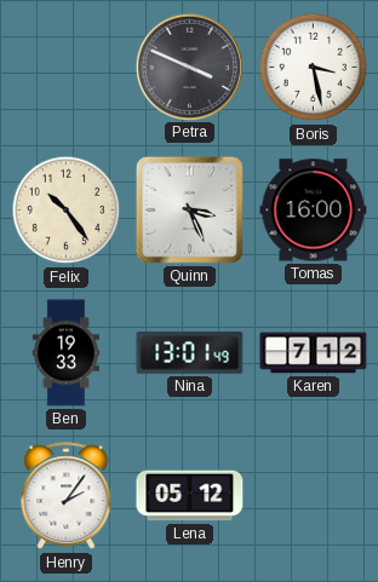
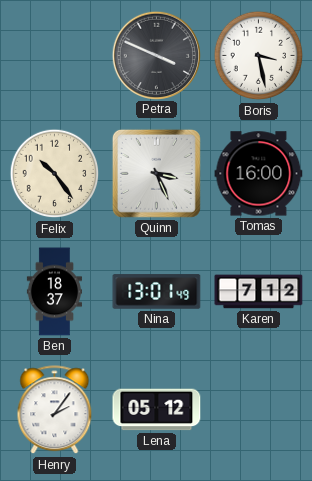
Ben: 19:33 -> 18:37
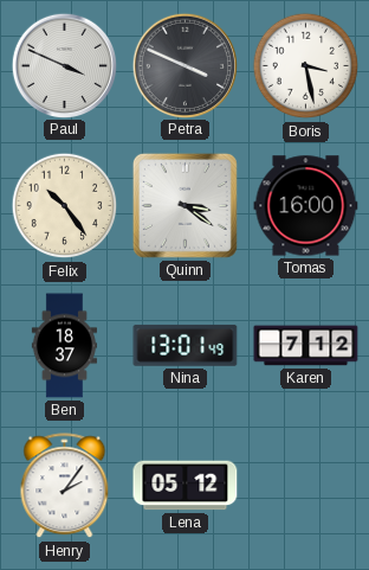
Paul: none -> 3:49
Quinn: 3:26 -> 3:21
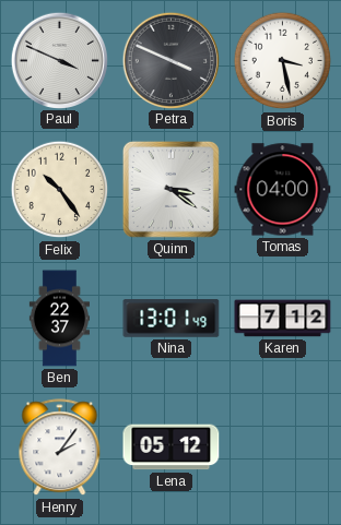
Tomas: 16:00 -> 04:00
Ben: 18:37 -> 22:37
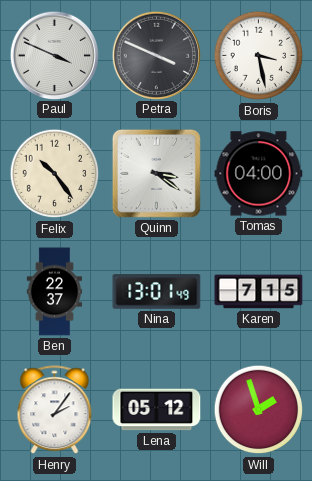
Karen: 7:12 -> 7:15
Will: none -> 1:57
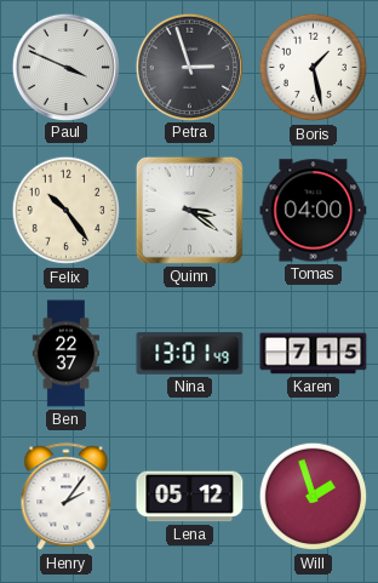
Petra: 3:49 -> 2:57
Boris: 3:28 -> 1:28
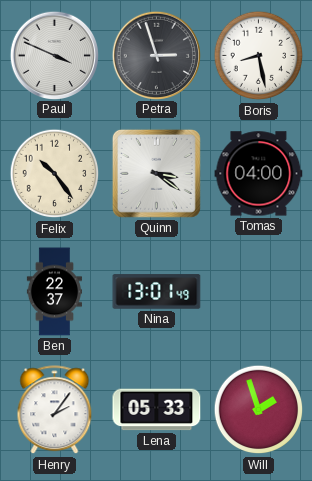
Boris: 1:28 -> 8:28
Karen: 7:15 -> none
Lena: 05:12 -> 05:33
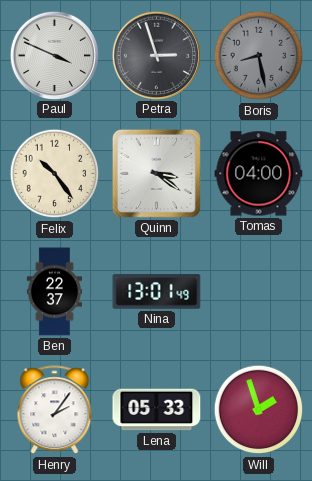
Boris dial: white -> grey
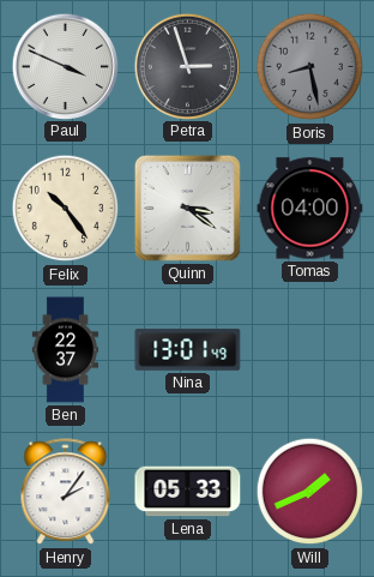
Will: 1:57 -> 1:41
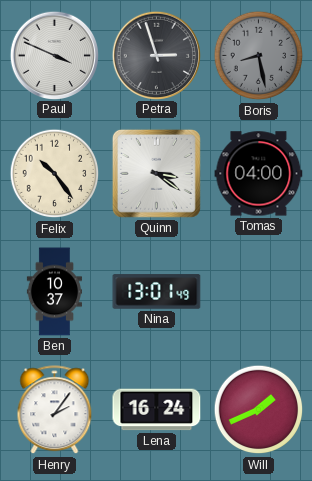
Ben: 22:37 -> 10:37
Lena: 05:33 -> 16:24
